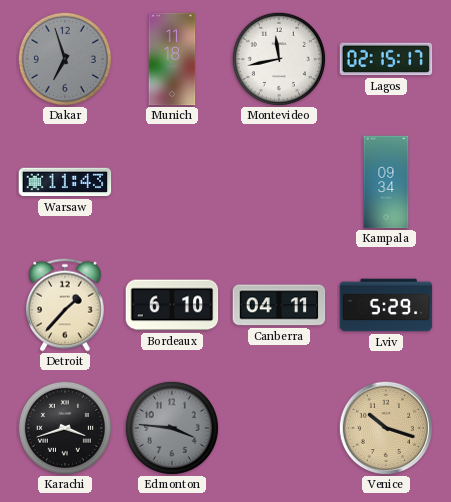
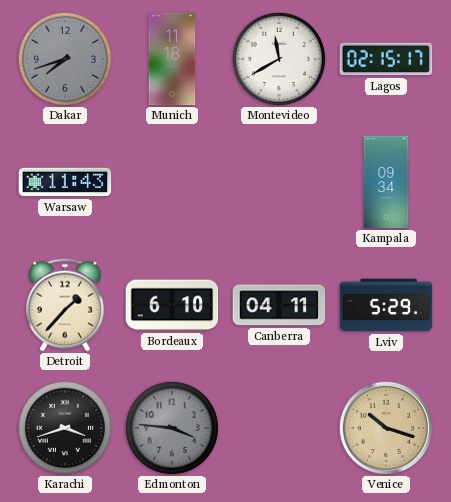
Dakar: 6:57 -> 7:42
Montevideo: 11:43 -> 11:40
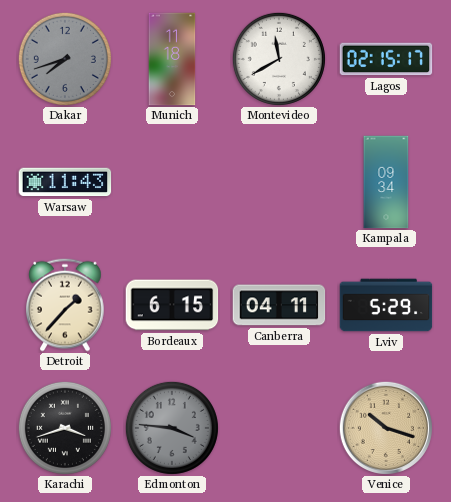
Bordeaux: 6:10 -> 6:15
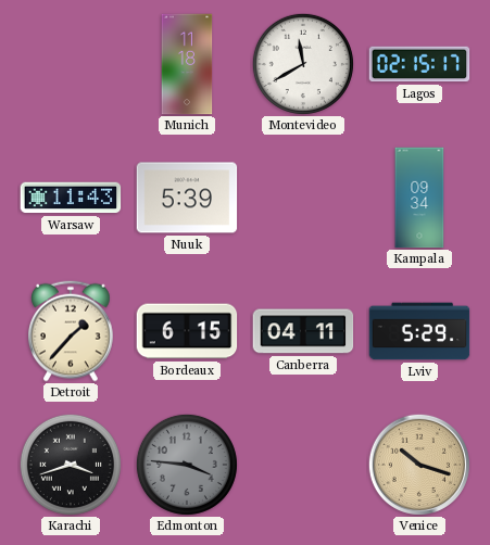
Dakar: 7:42 -> none
Nuuk: none -> 5:39
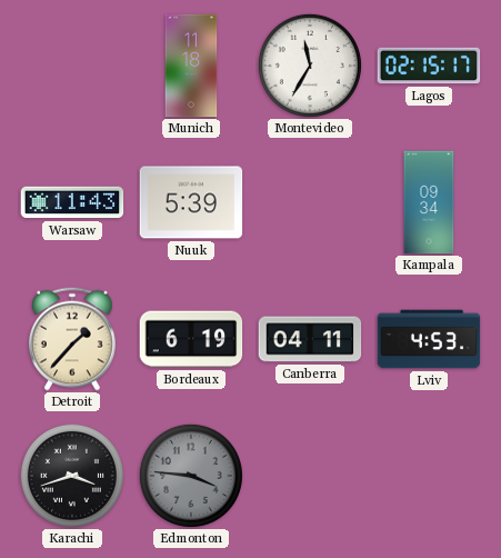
Montevideo: 11:40 -> 11:35
Bordeaux: 6:15 -> 6:19
Lviv: 5:29 -> 4:53
Venice: 10:18 -> none
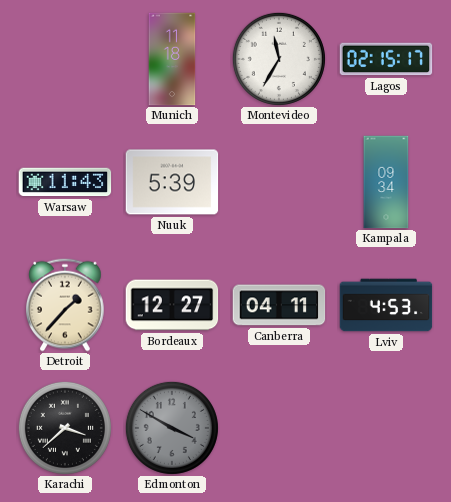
Bordeaux: 6:19 -> 12:27
Karachi: 3:42 -> 3:38
Edmonton: 3:46 -> 3:50
